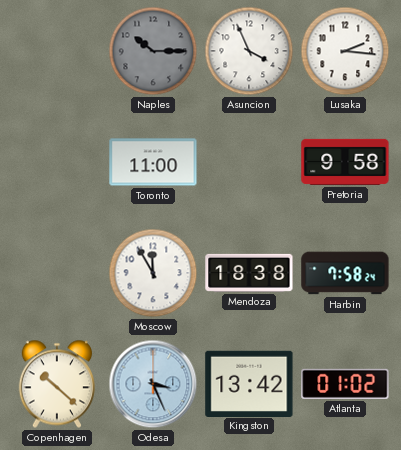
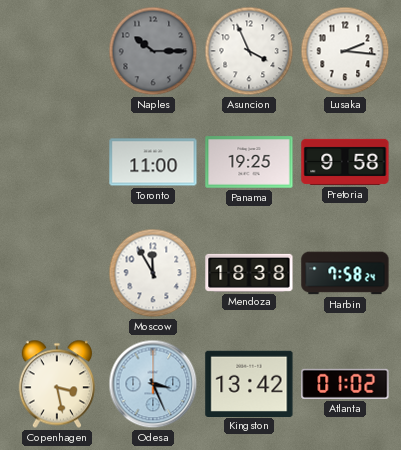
Panama: none -> 19:25
Copenhagen: 10:22 -> 3:28
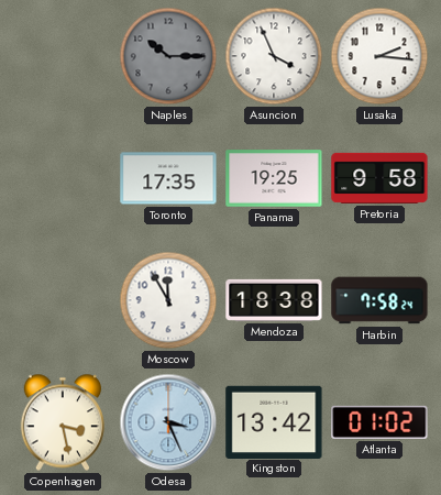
Toronto: 11:00 -> 17:35
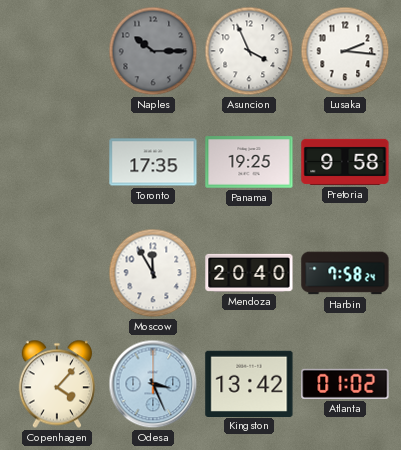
Mendoza: 18:38 -> 20:40
Copenhagen: 3:28 -> 4:07
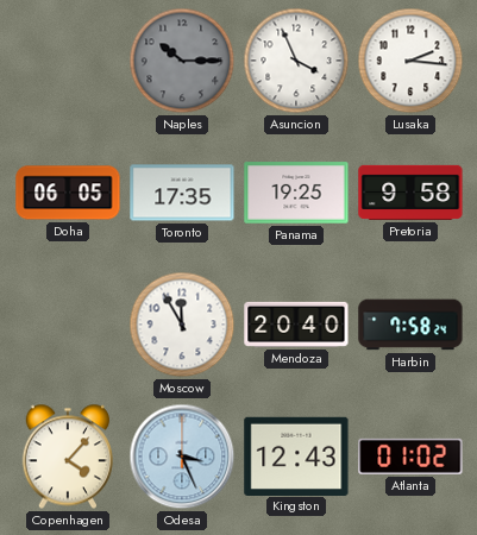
Doha: none -> 06:05
Kingston: 13:42 -> 12:43
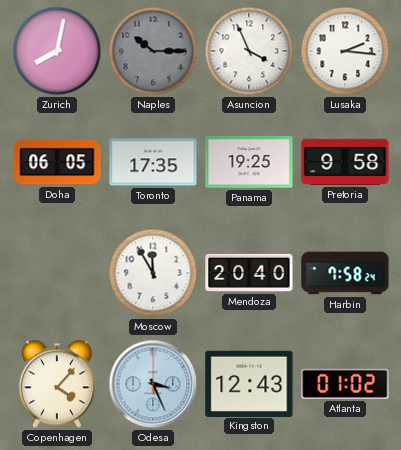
Zurich: none -> 8:02
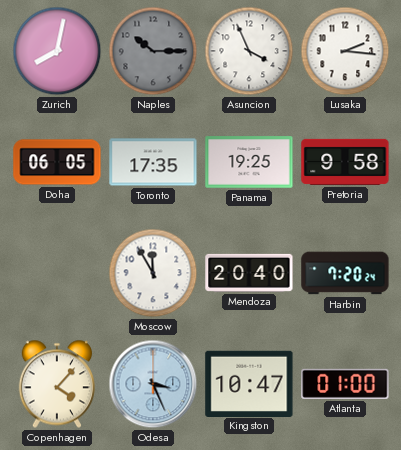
Harbin: 7:58 -> 7:20
Kingston: 12:43 -> 10:47
Atlanta: 01:02 -> 01:00
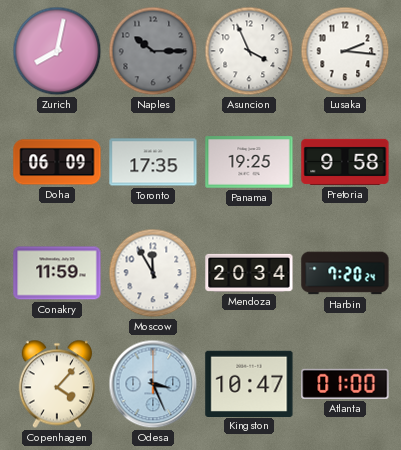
Doha: 06:05 -> 06:09
Conakry: none -> 11:59
Mendoza: 20:40 -> 20:34
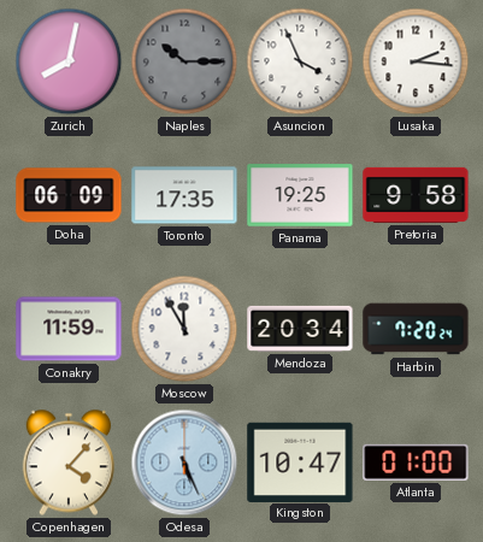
Odesa: 3:26 -> 5:26
